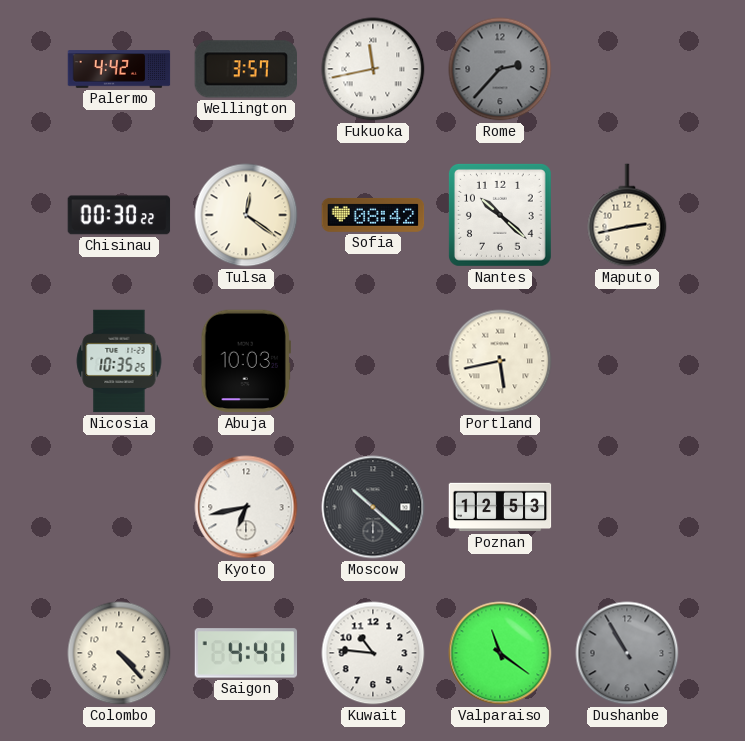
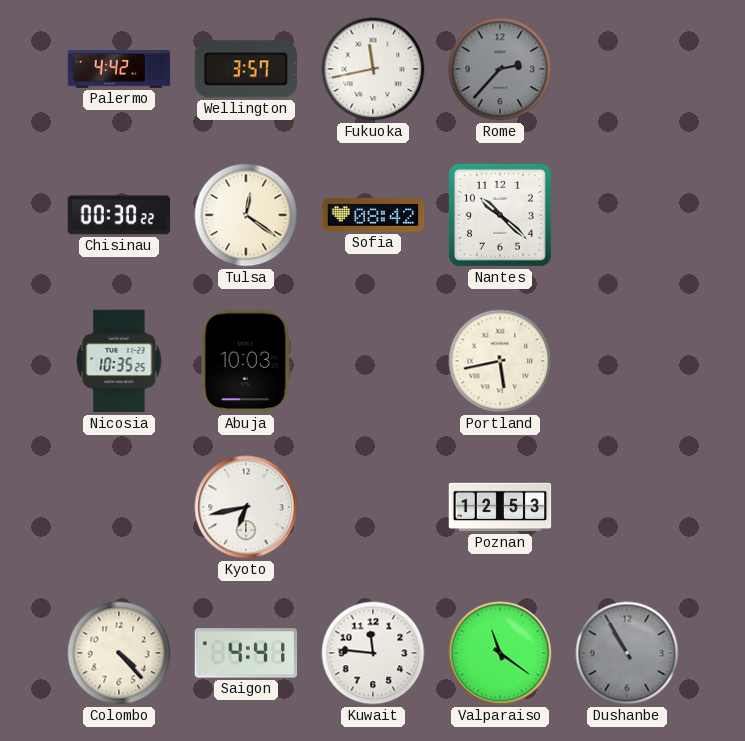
Maputo: 2:43 -> none
Moscow: 10:22 -> none
Kuwait: 10:46 -> 11:46
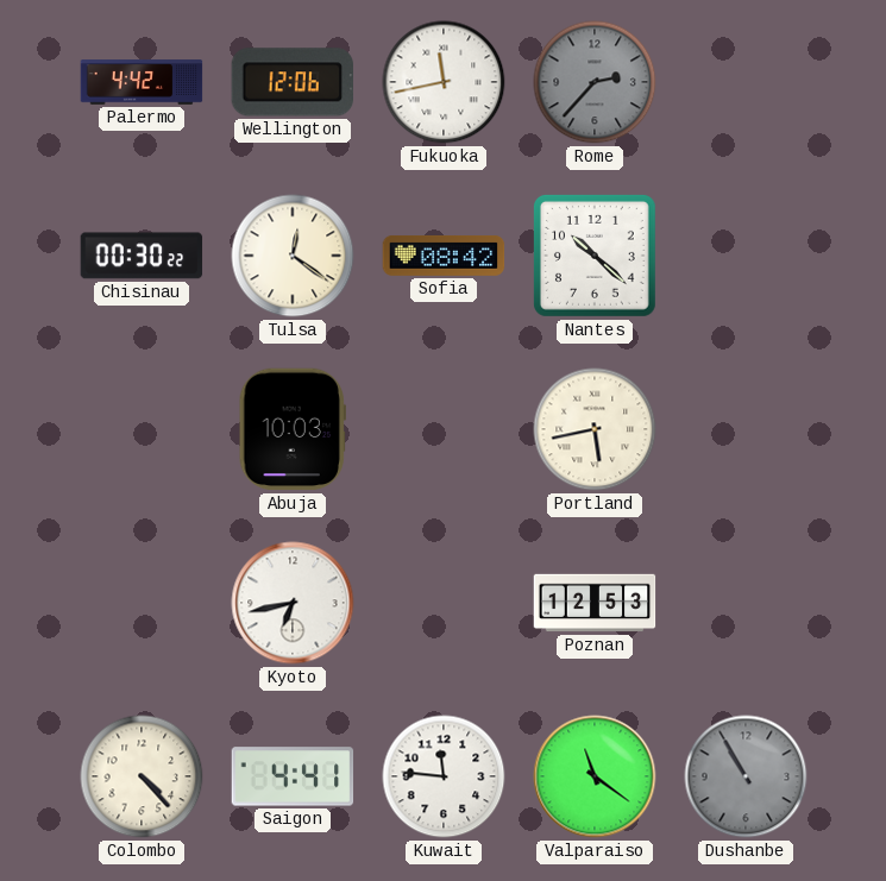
Wellington: 3:57 -> 12:06
Nicosia: 10:35 -> none
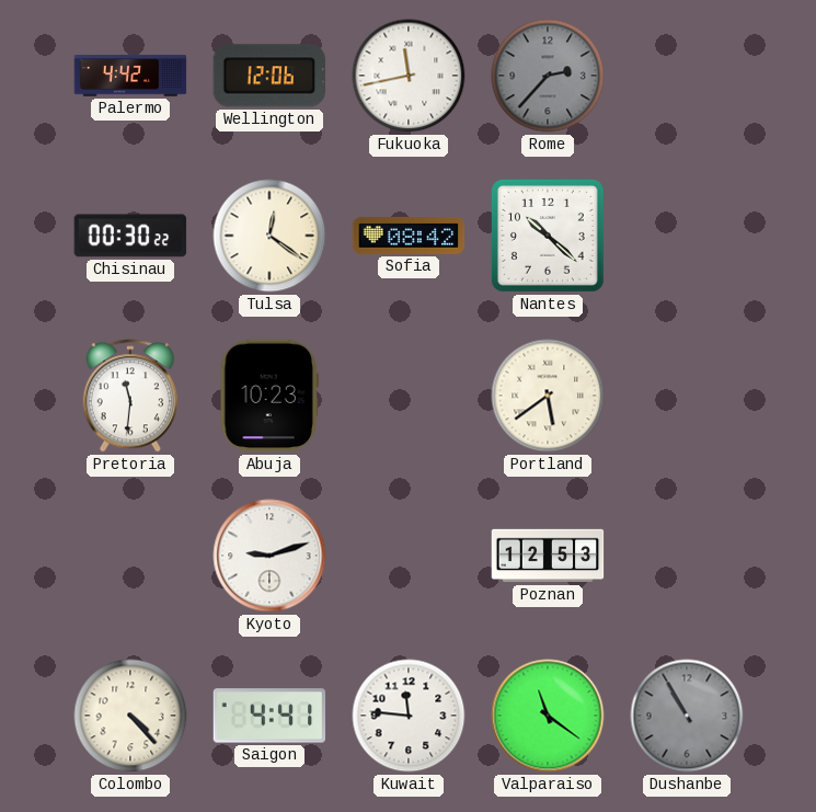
Pretoria: none -> 11:31
Abuja: 10:03 -> 10:23
Portland: 5:43 -> 5:39
Kyoto: 6:43 -> 9:12
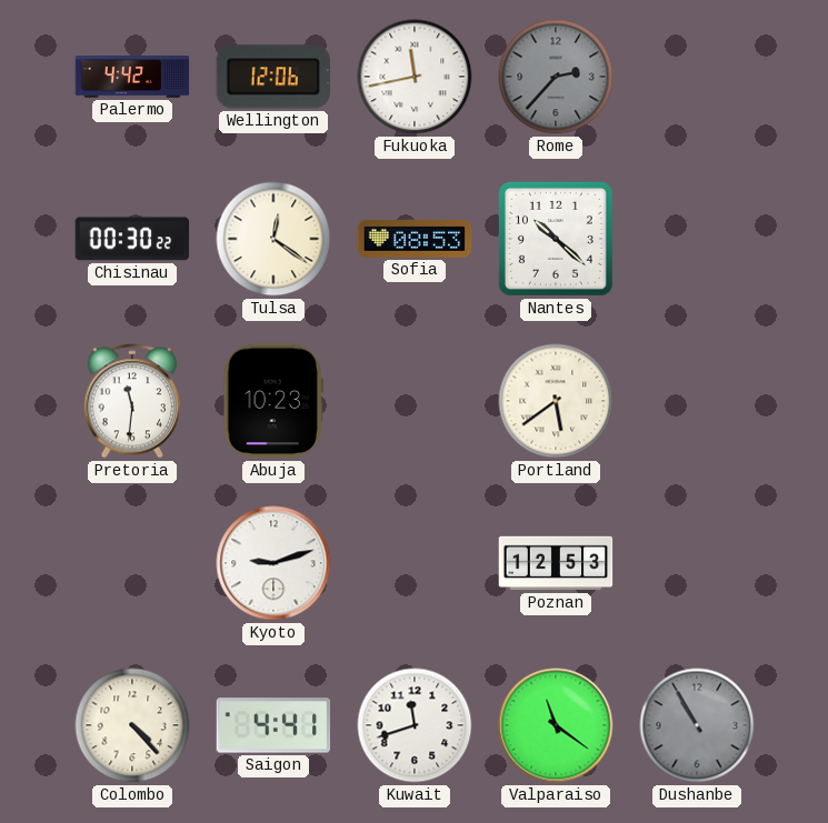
Sofia: 08:42 -> 08:53
Kuwait: 11:46 -> 11:42
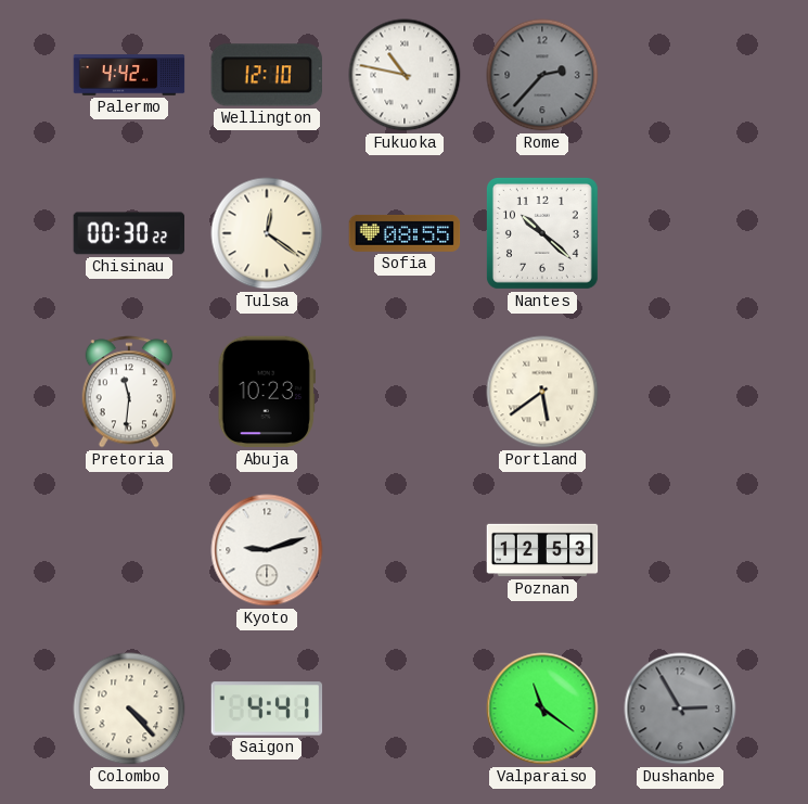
Wellington: 12:06 -> 12:10
Fukuoka: 11:43 -> 10:47
Sofia: 08:53 -> 08:55
Kuwait: 11:42 -> none
Dushanbe: 10:55 -> 2:55
